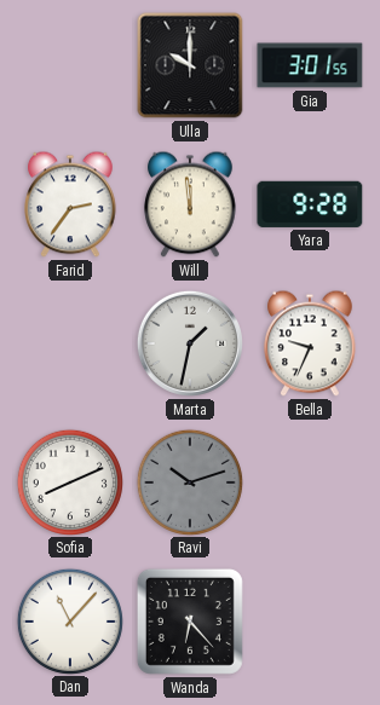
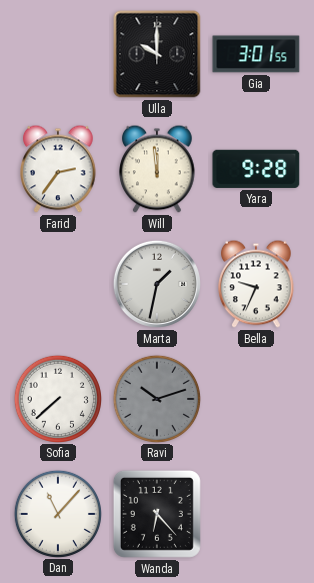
Sofia: 8:11 -> 7:38
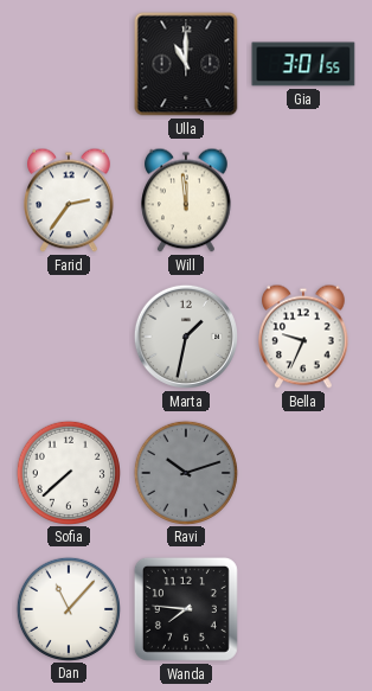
Ulla: 10:00 -> 11:00
Yara: 9:28 -> none
Wanda: 6:23 -> 7:46
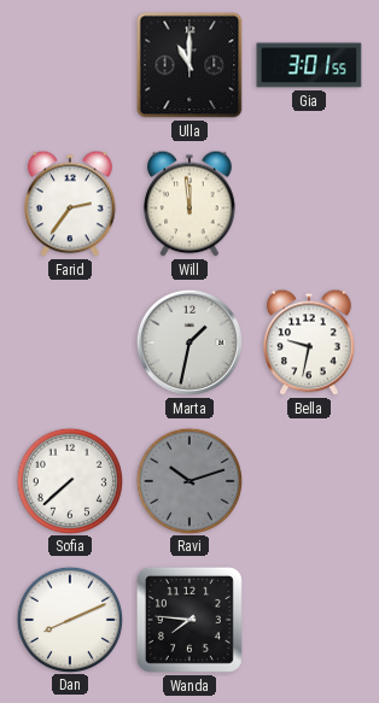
Bella: 9:34 -> 9:32
Dan: 11:07 -> 8:11
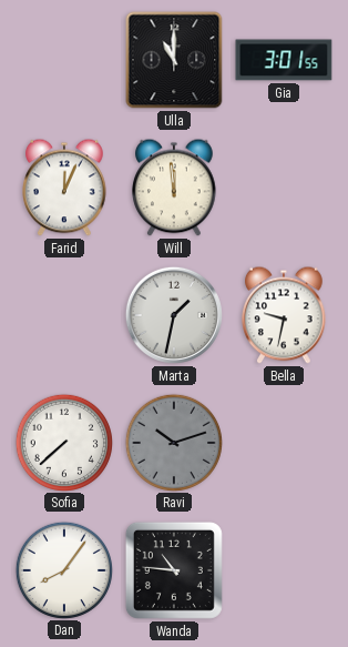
Farid: 2:36 -> 12:04
Dan: 8:11 -> 8:06
Wanda: 7:46 -> 10:46
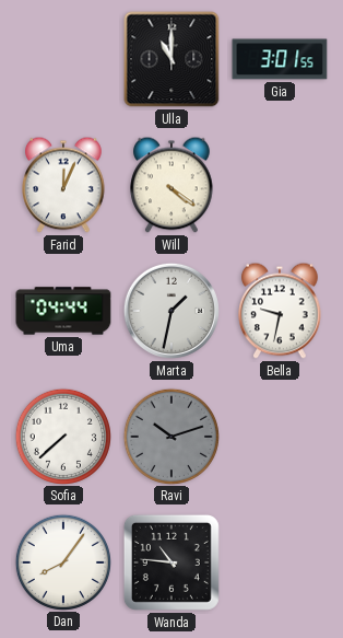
Will: 11:59 -> 4:21
Uma: none -> 04:44
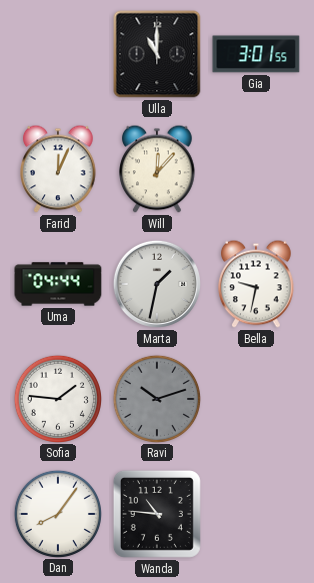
Will: 4:21 -> 12:07
Sofia: 7:38 -> 1:46
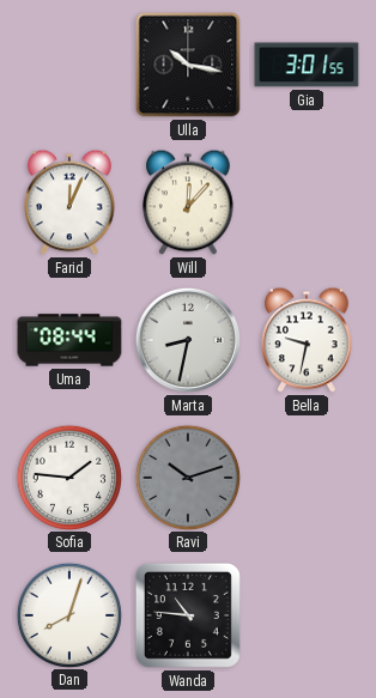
Ulla: 11:00 -> 10:17
Uma: 04:44 -> 08:44
Marta: 1:32 -> 8:32
Dan: 8:06 -> 8:03
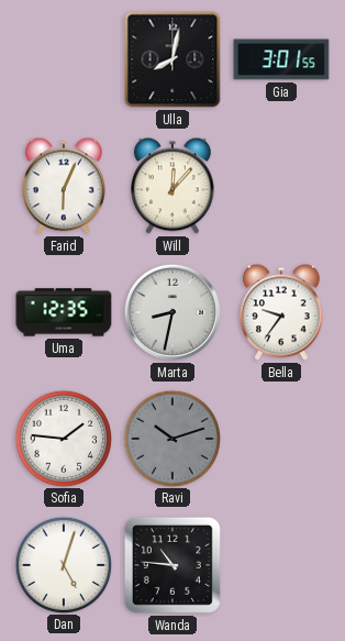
Ulla: 10:17 -> 8:02
Farid: 12:04 -> 6:04
Uma: 08:44 -> 12:35
Bella: 9:32 -> 9:36
Dan: 8:03 -> 5:03
